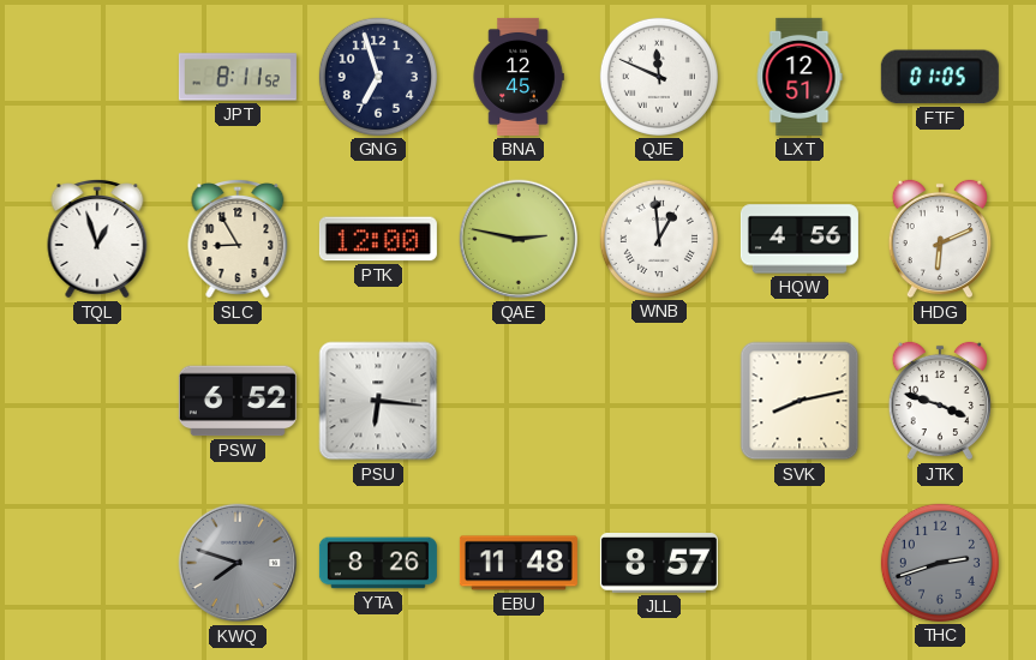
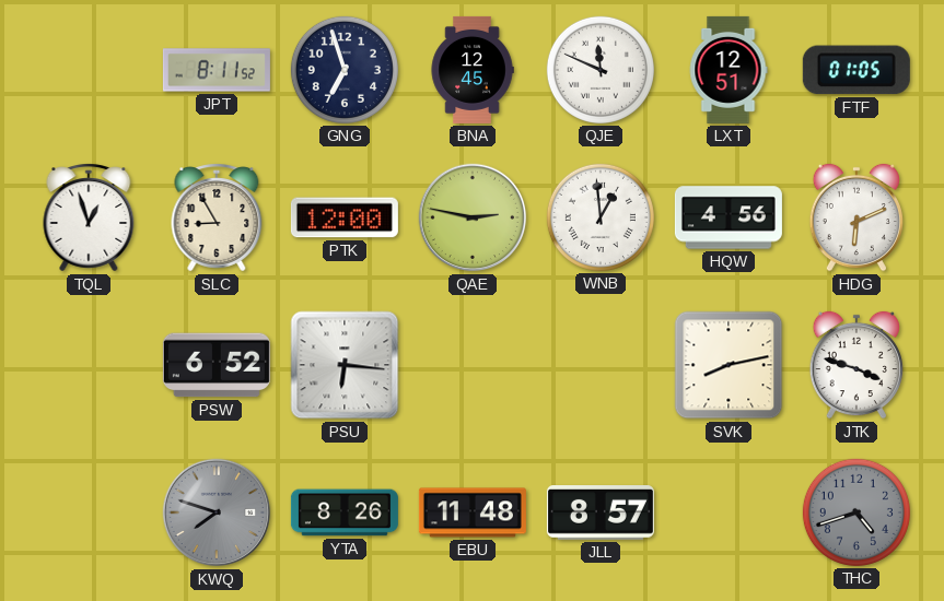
THC: 2:42 -> 4:42
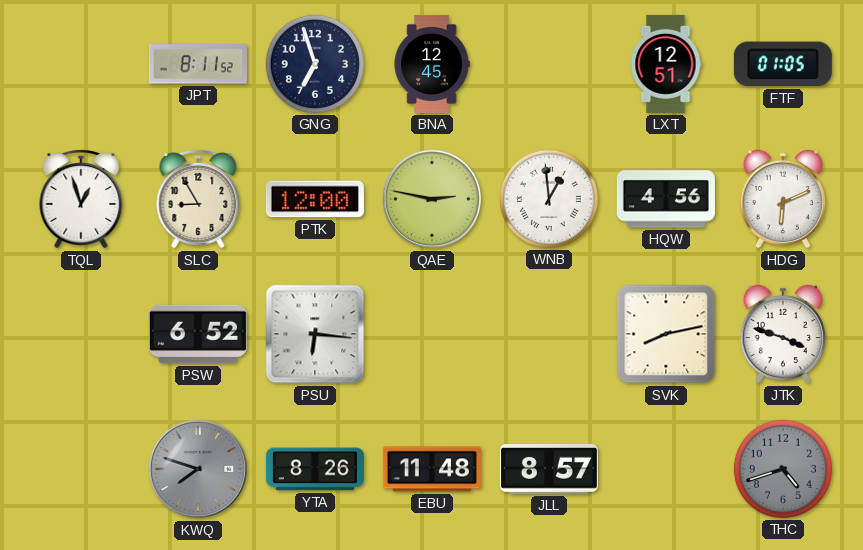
QJE: 11:49 -> none
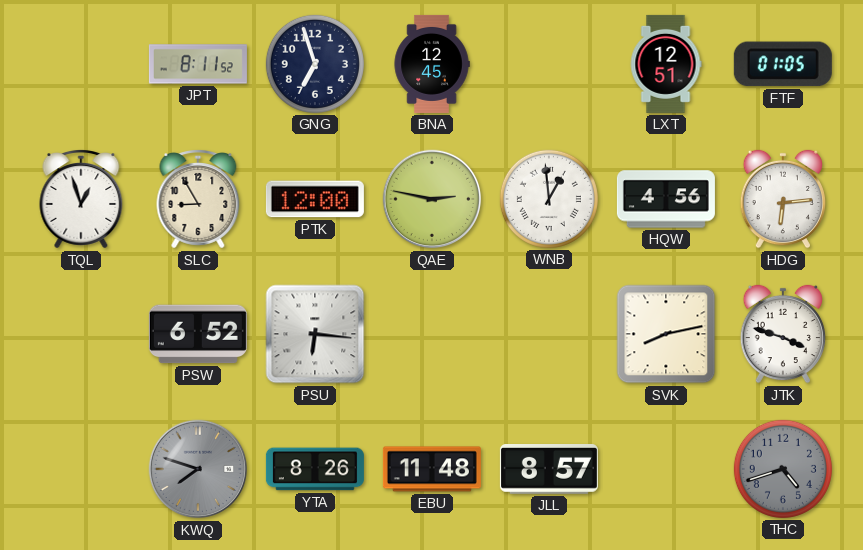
HDG: 6:11 -> 6:14
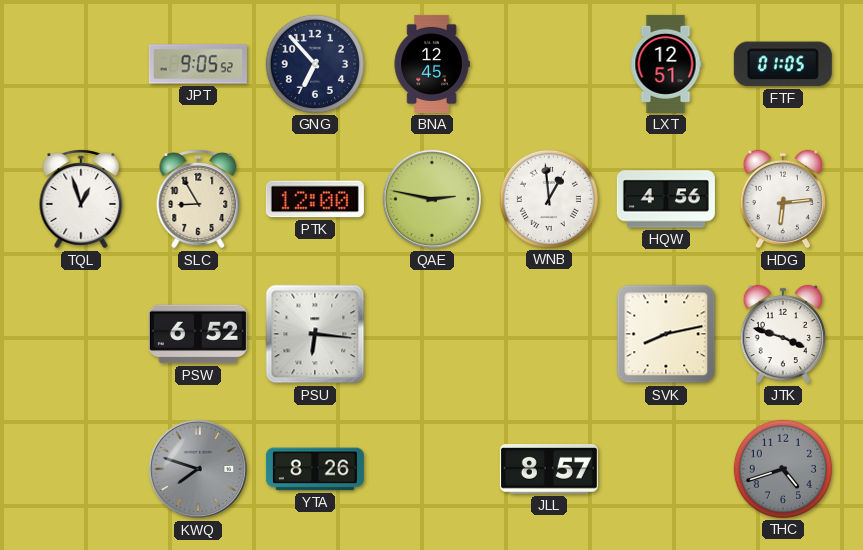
JPT: 8:11 -> 9:05
GNG: 6:57 -> 6:53
EBU: 11:48 -> none
